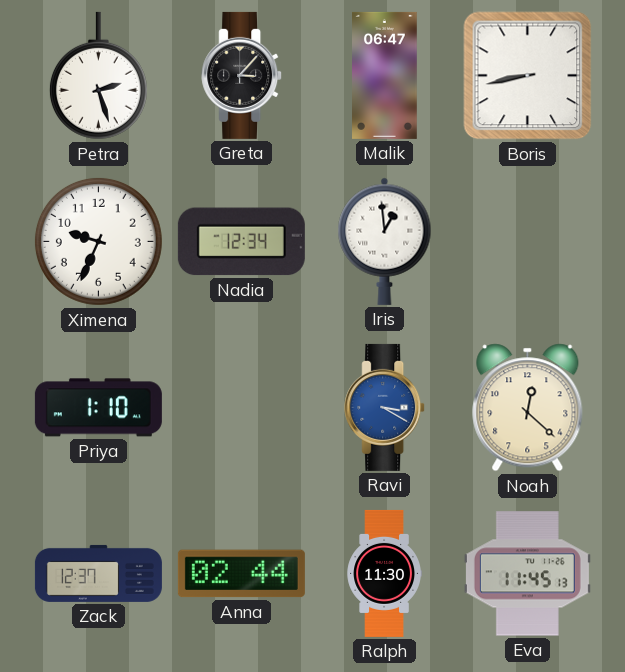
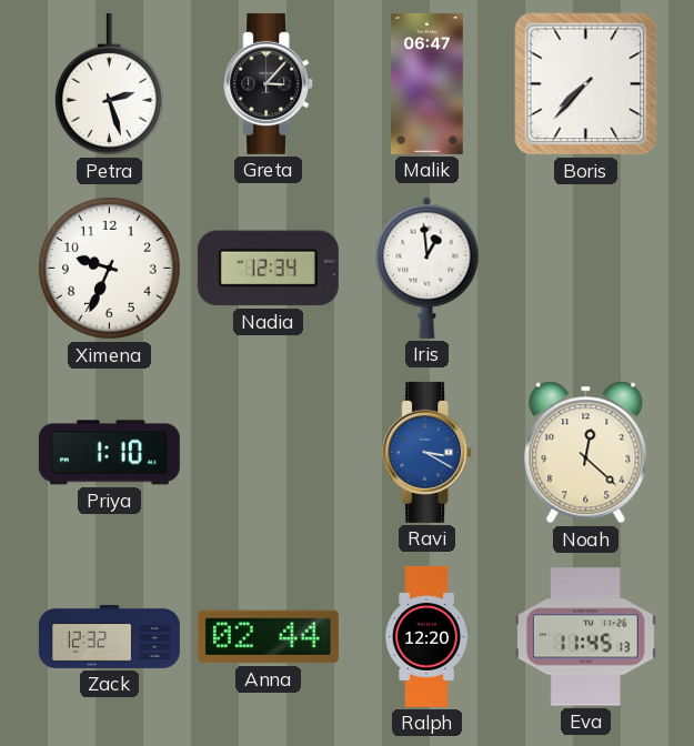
Boris: 8:43 -> 7:37
Zack: 12:37 -> 12:32
Ralph: 11:30 -> 12:20
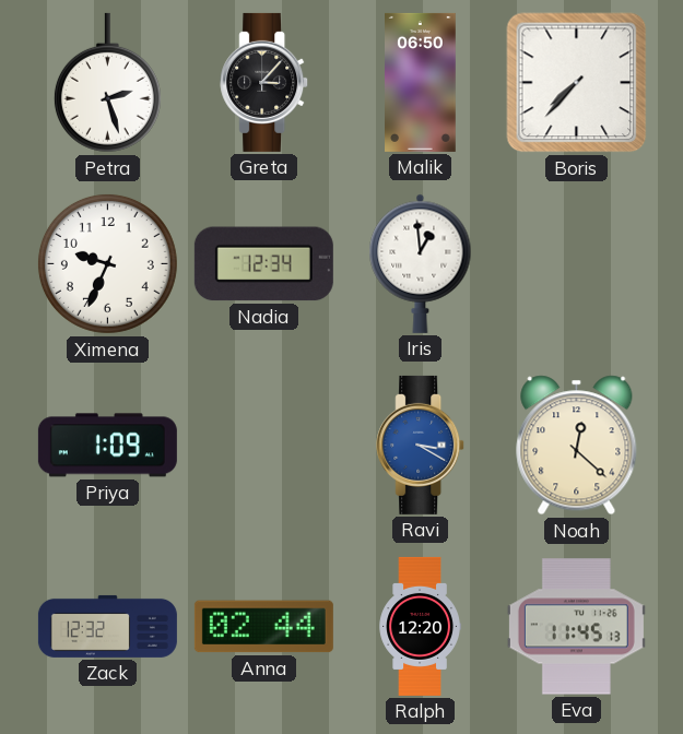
Malik: 06:47 -> 06:50
Priya: 1:10 -> 1:09
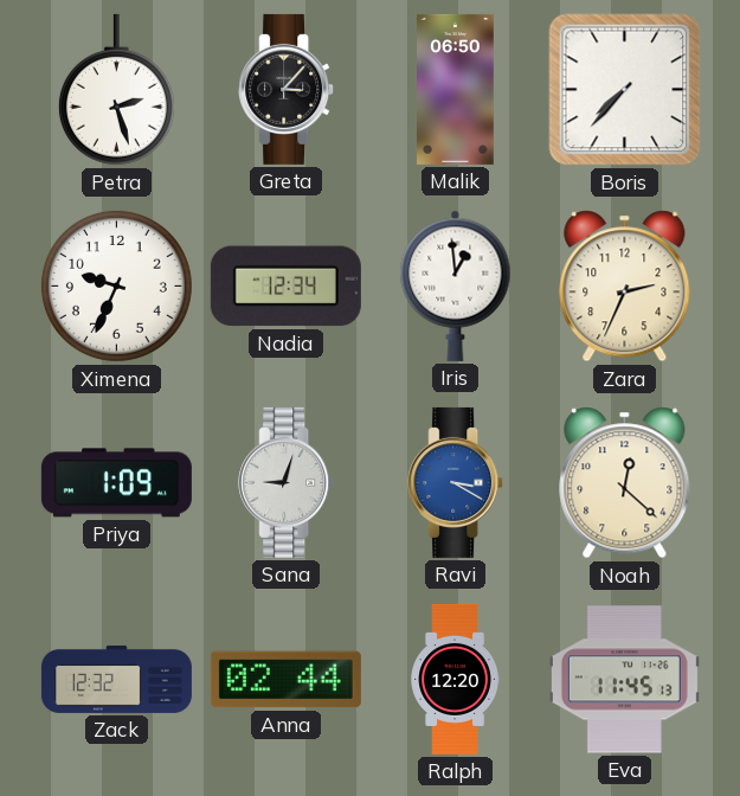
Zara: none -> 2:34
Sana: none -> 9:03
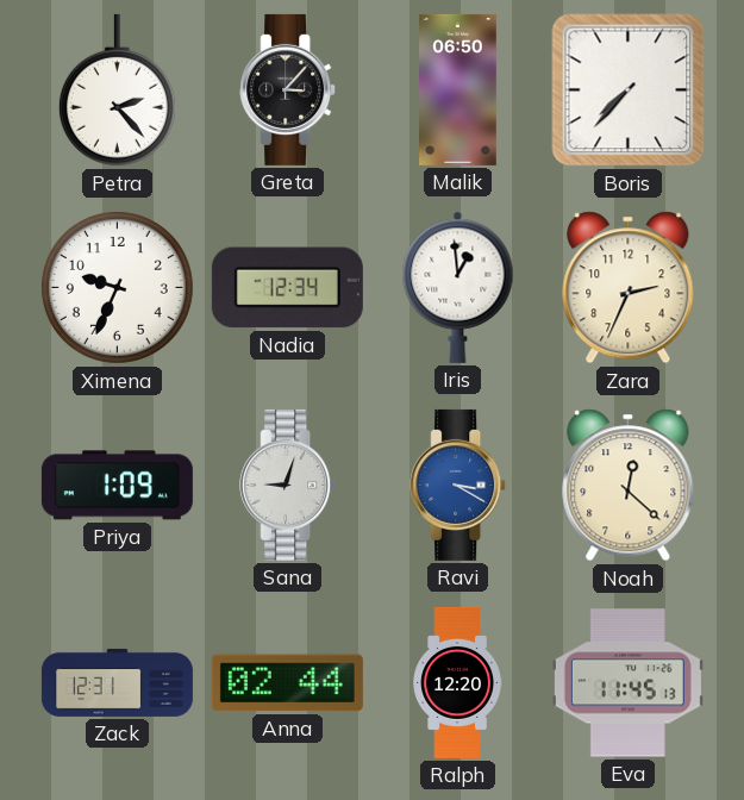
Petra: 2:27 -> 2:23
Zack: 12:32 -> 12:31
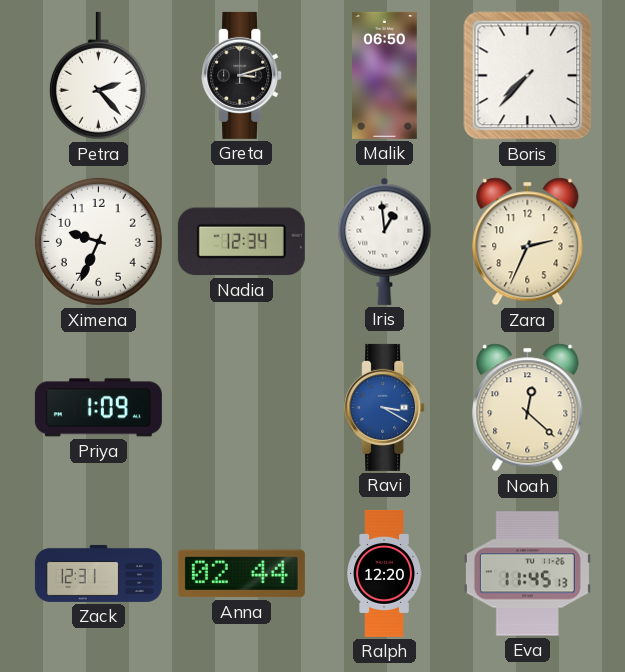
Greta: 3:07 -> 3:12
Sana: 9:03 -> none
